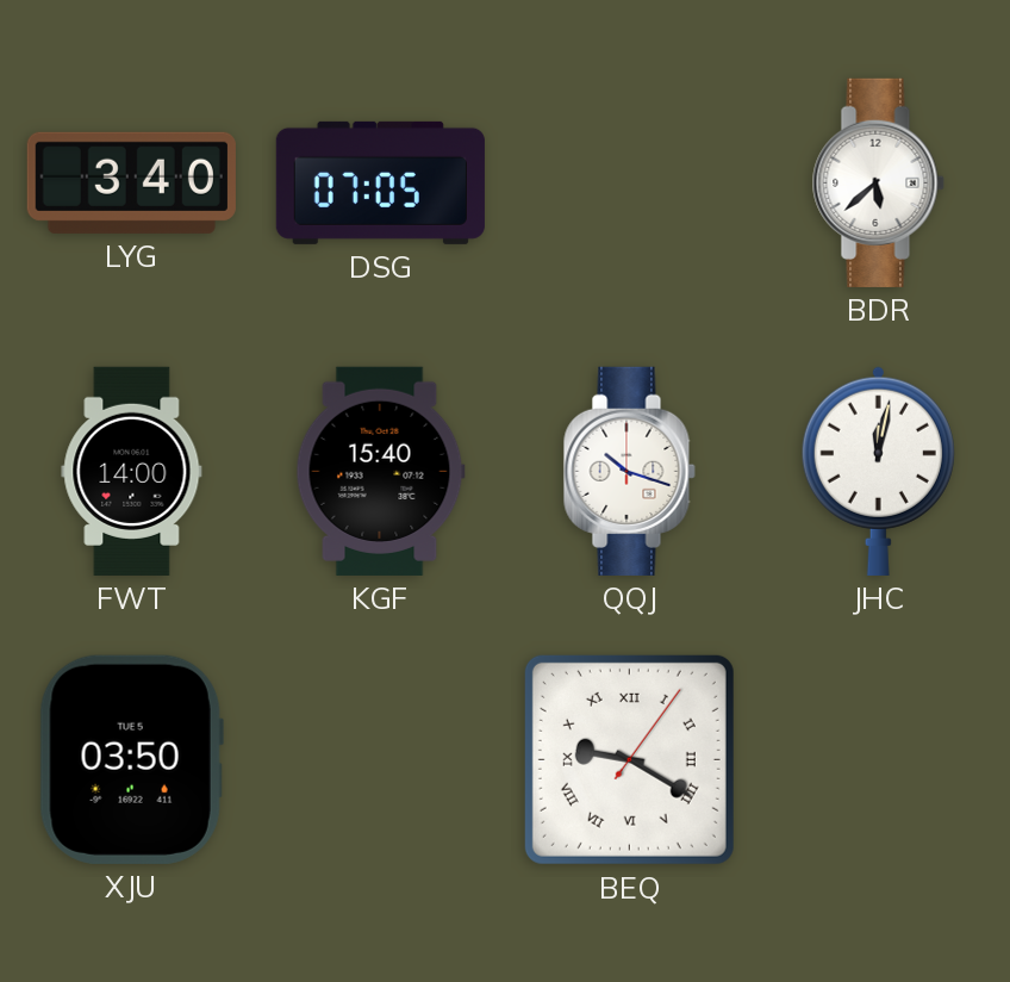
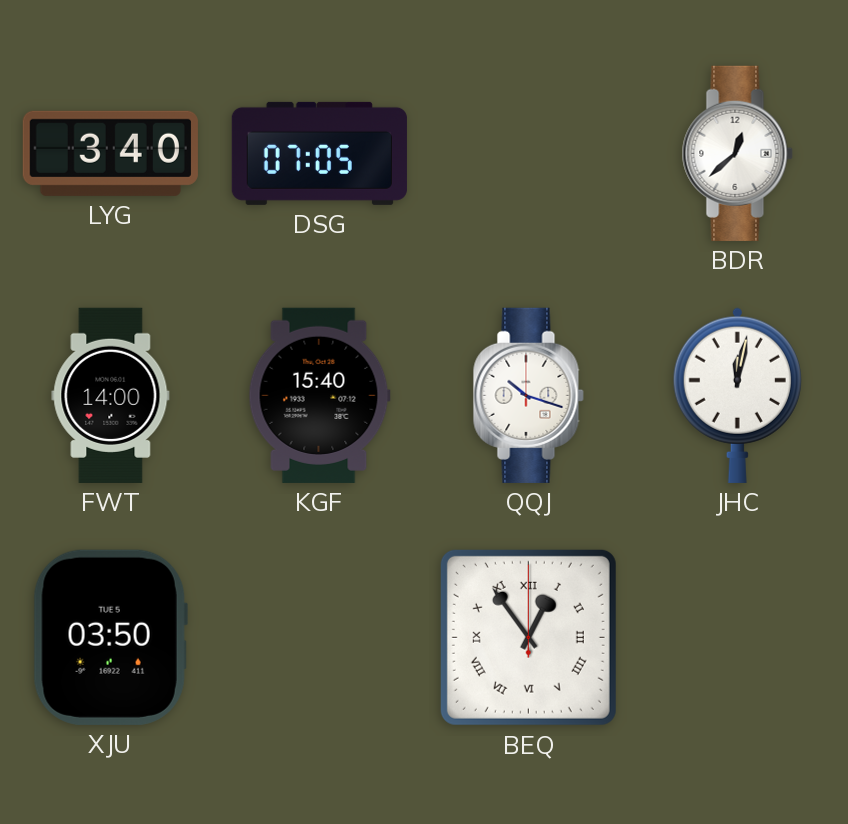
BDR: 5:38 -> 12:38
BEQ: 9:20 -> 12:54
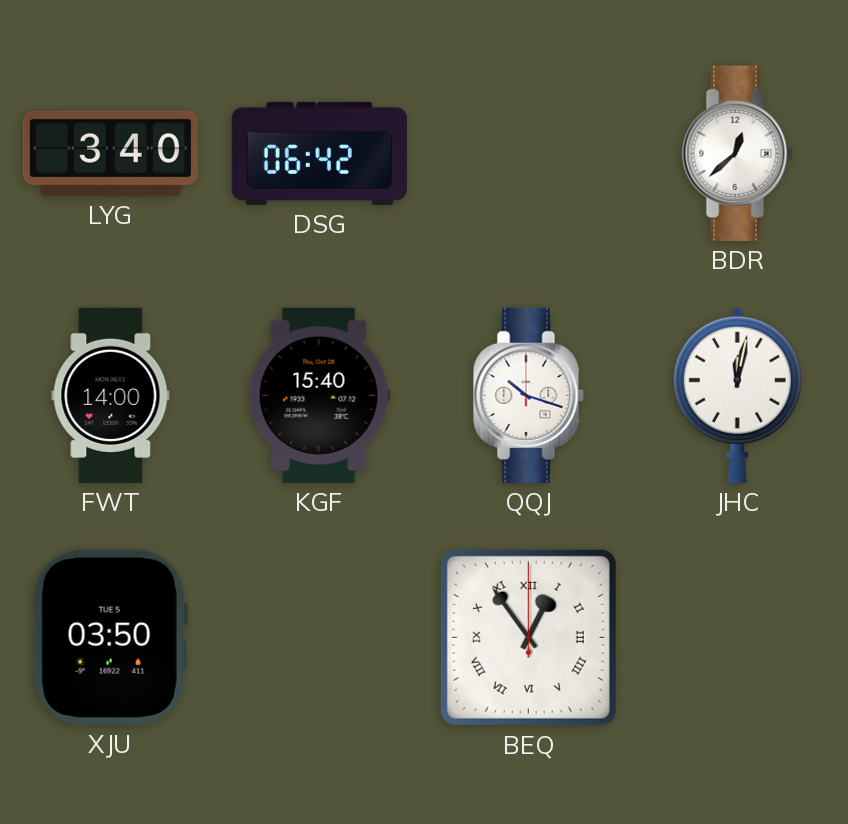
DSG: 07:05 -> 06:42
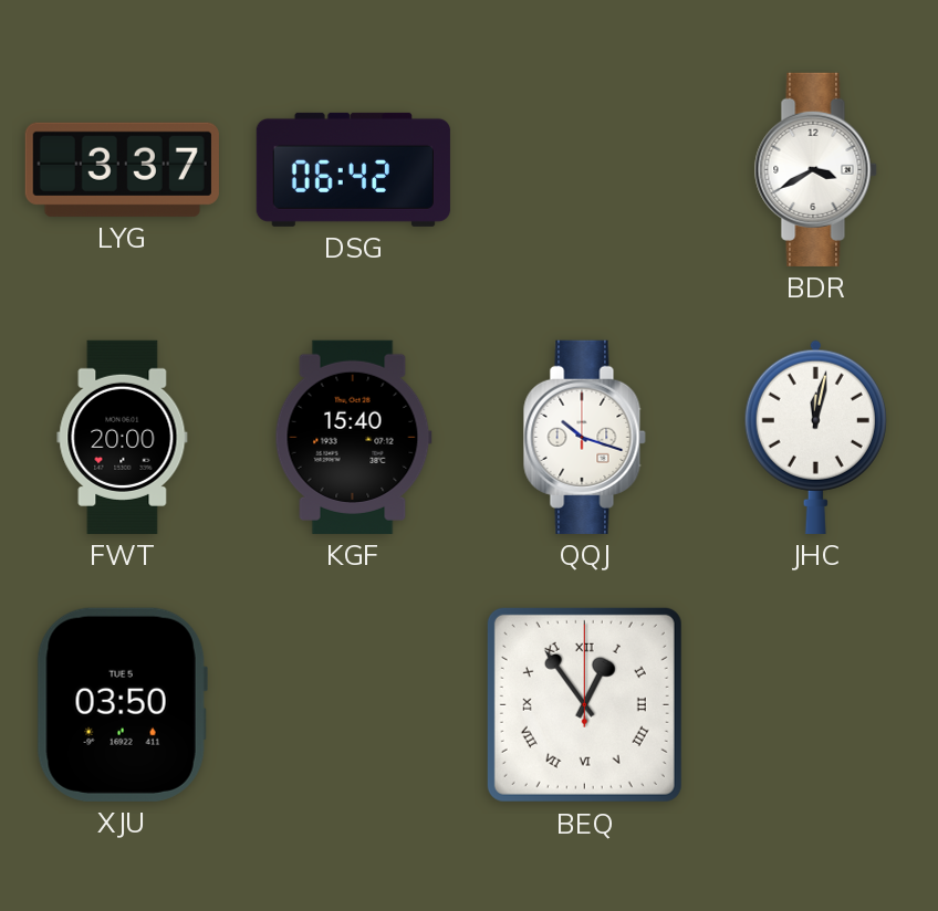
LYG: 3:40 -> 3:37
BDR: 12:38 -> 3:40
FWT: 14:00 -> 20:00
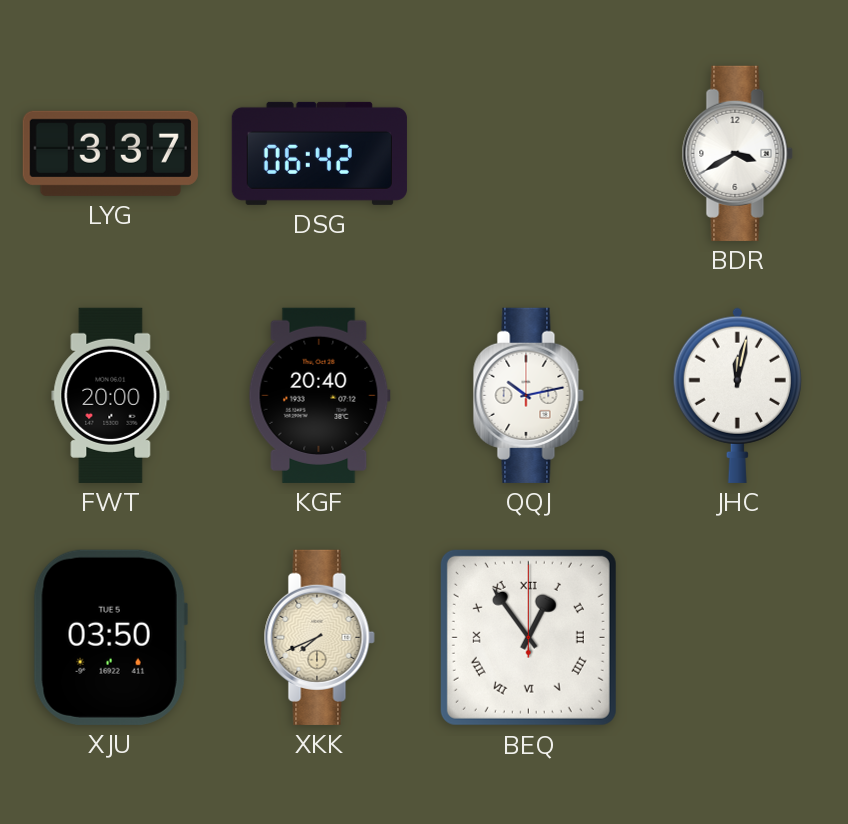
KGF: 15:40 -> 20:40
QQJ: 10:18 -> 10:13
XKK: none -> 7:41
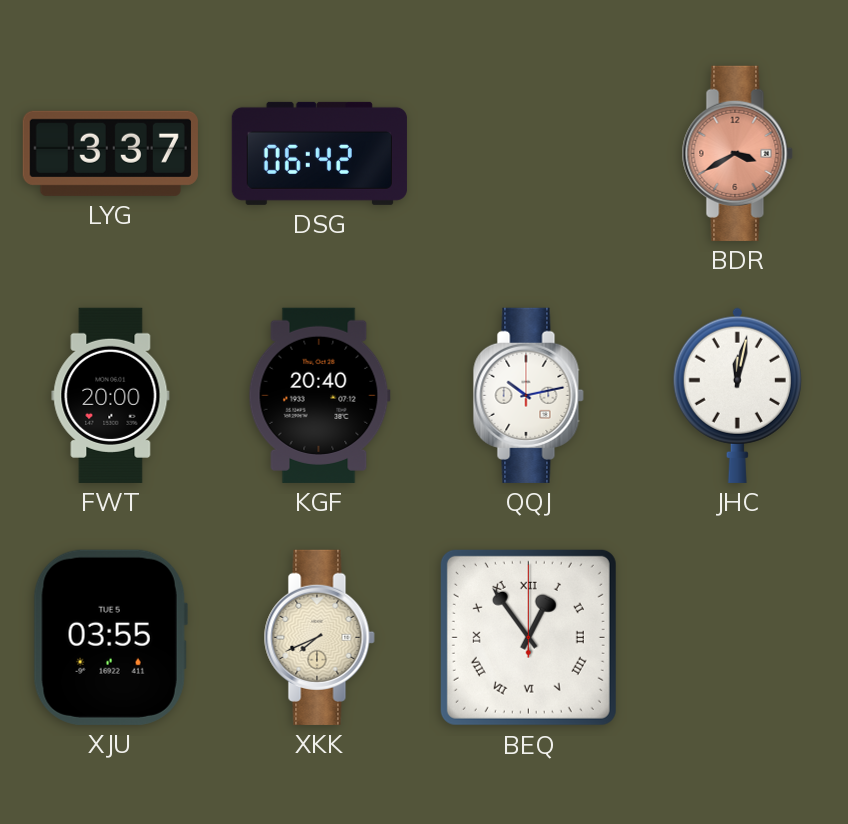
BDR dial: white -> salmon
XJU: 03:50 -> 03:55
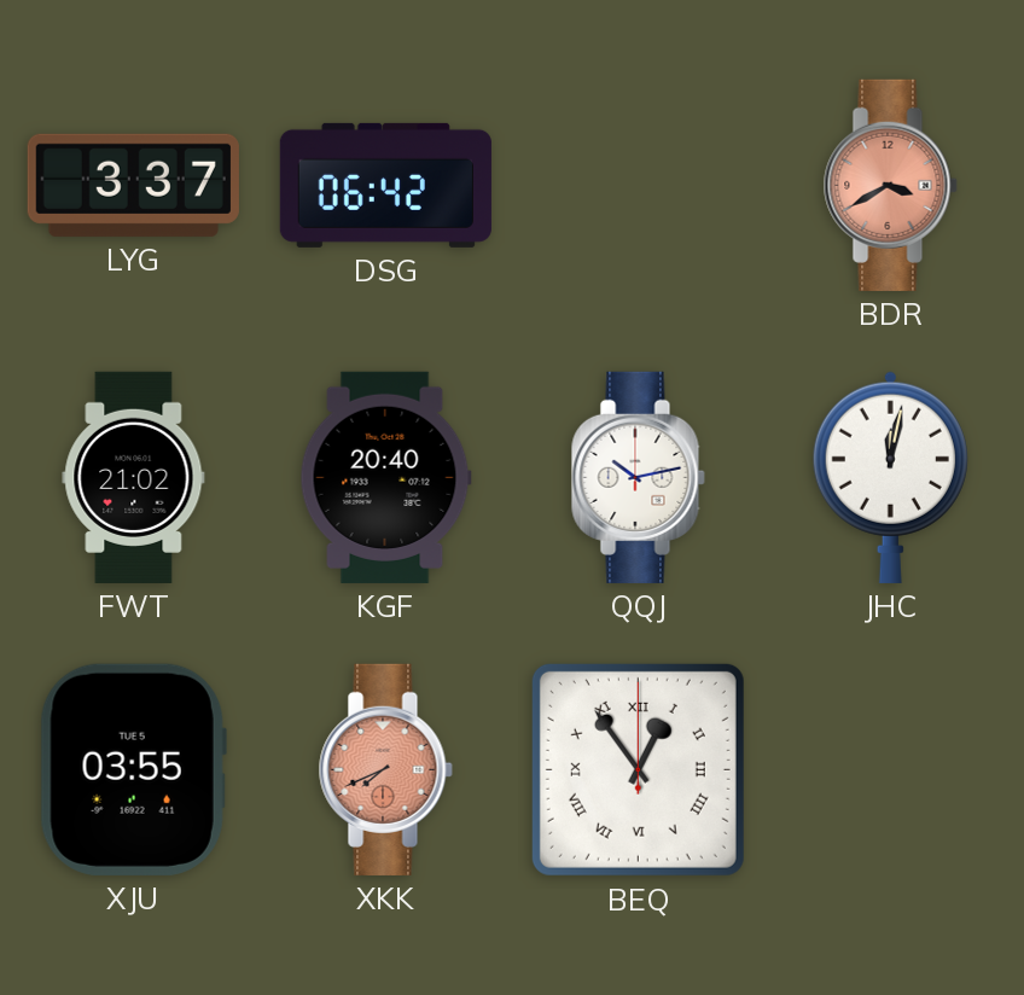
FWT: 20:00 -> 21:02
XKK dial: cream -> salmon
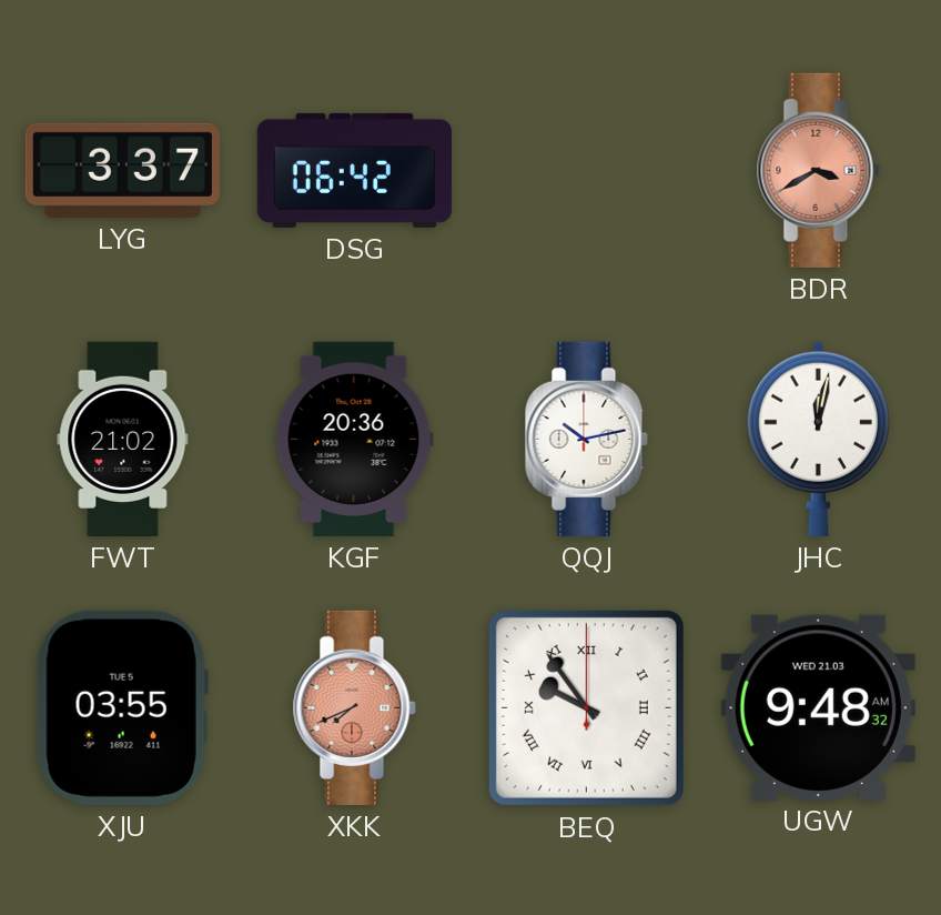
KGF: 20:40 -> 20:36
BEQ: 12:54 -> 9:54
UGW: none -> 9:48
